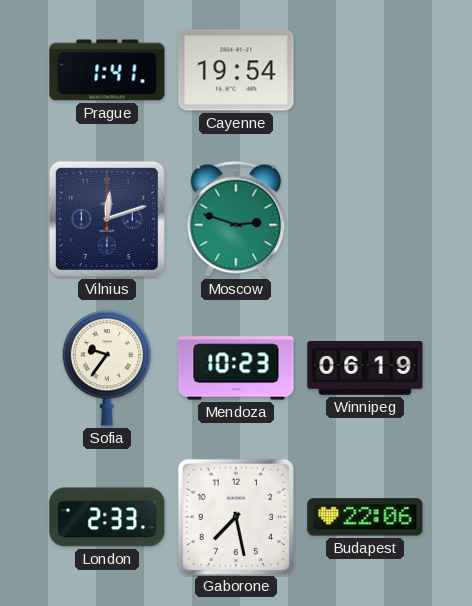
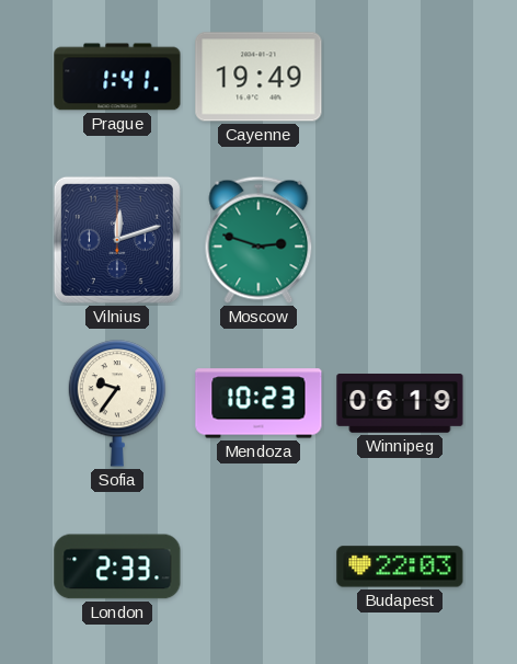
Cayenne: 19:54 -> 19:49
Gaborone: 7:28 -> none
Budapest: 22:06 -> 22:03
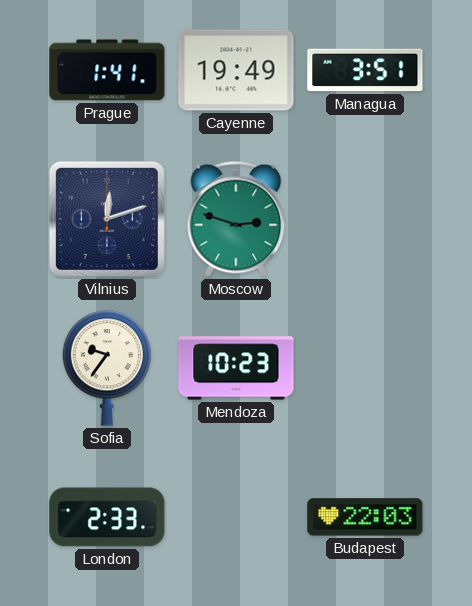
Managua: none -> 3:51
Winnipeg: 06:19 -> none
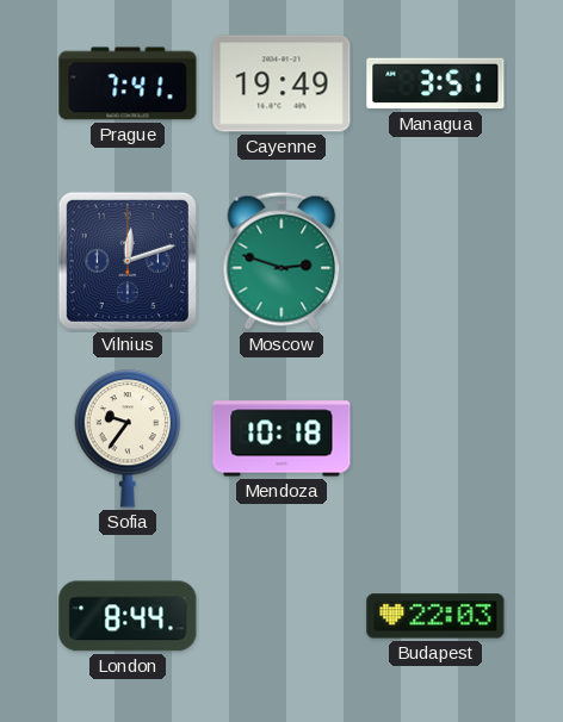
Prague: 1:41 -> 7:41
Mendoza: 10:23 -> 10:18
London: 2:33 -> 8:44
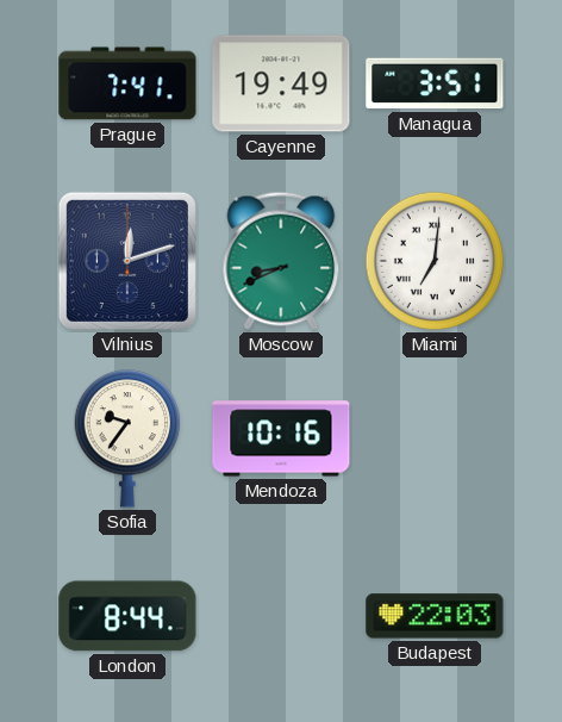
Moscow: 2:48 -> 8:41
Miami: none -> 7:01
Mendoza: 10:18 -> 10:16
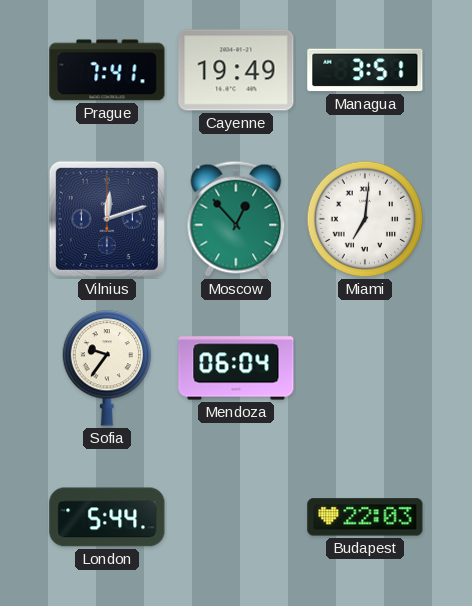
Moscow: 8:41 -> 12:53
Mendoza: 10:16 -> 06:04
London: 8:44 -> 5:44
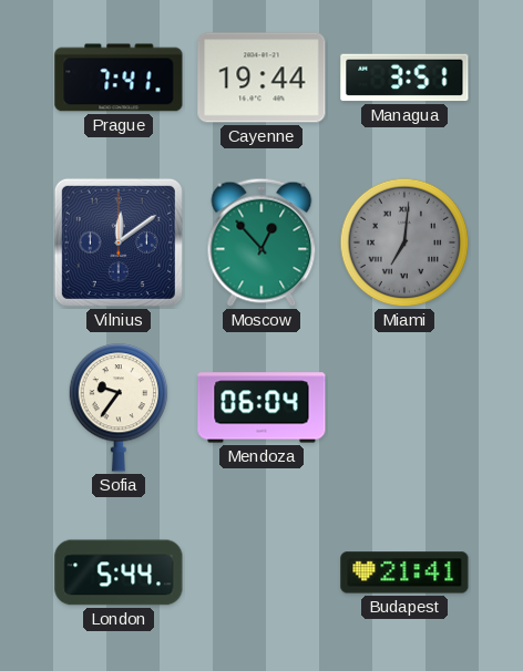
Cayenne: 19:49 -> 19:44
Vilnius: 12:12 -> 12:09
Miami dial: white -> grey
Budapest: 22:03 -> 21:41
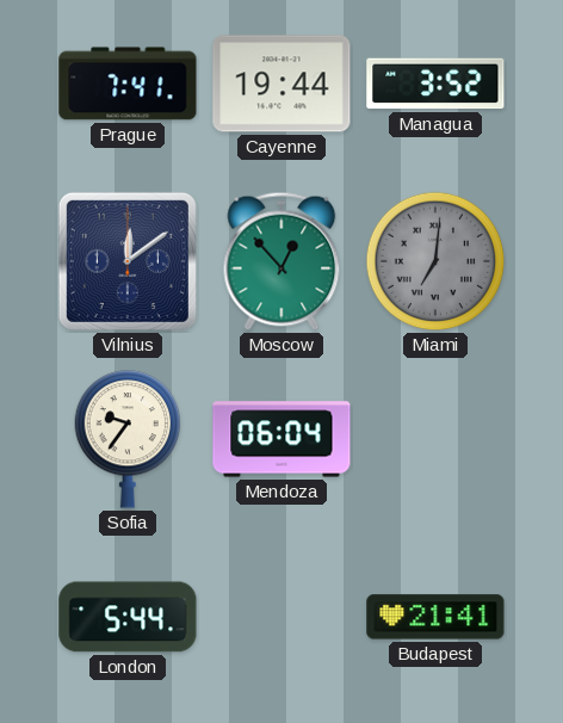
Managua: 3:51 -> 3:52
